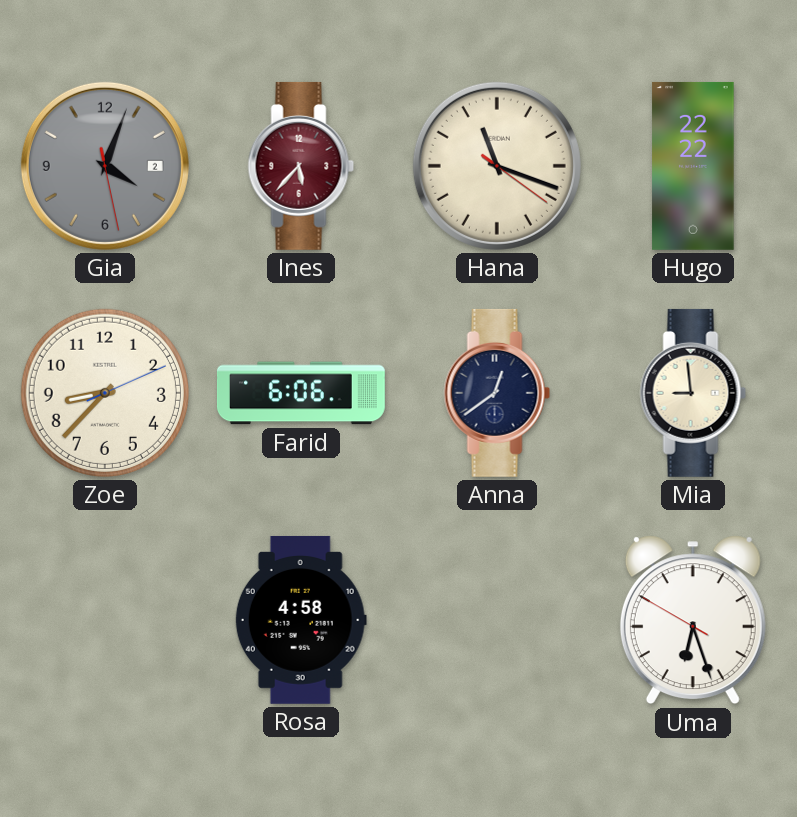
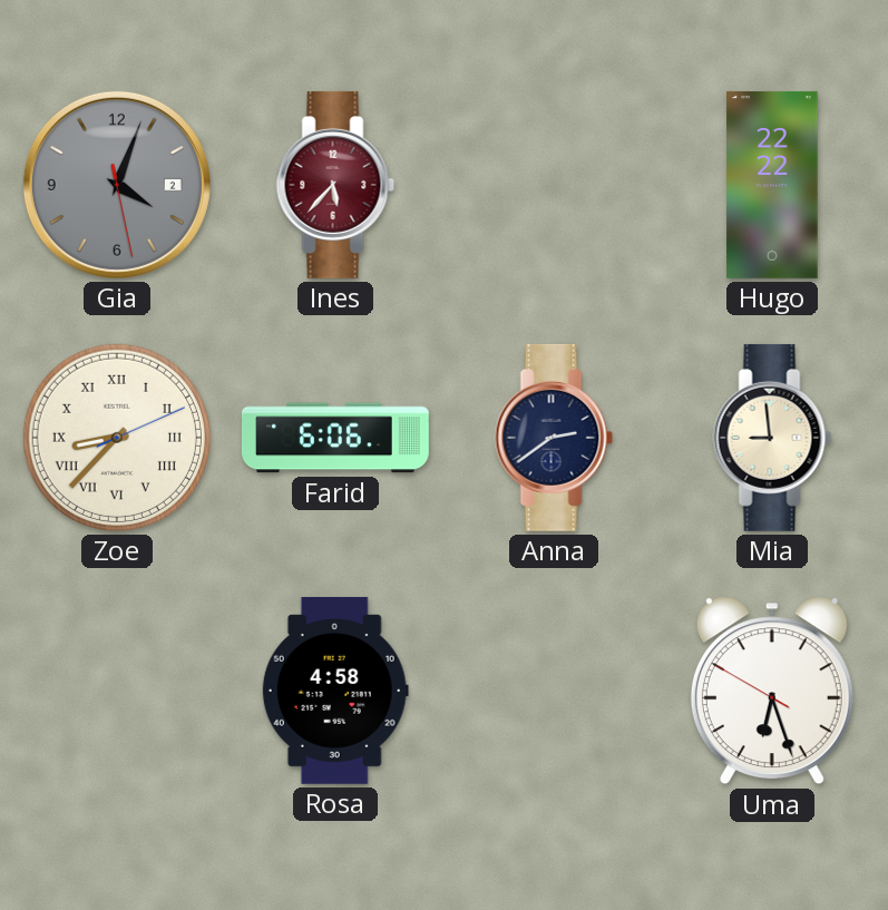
Hana: 11:18 -> none
Zoe numerals: Arabic -> Roman
Anna: 12:39 -> 2:39
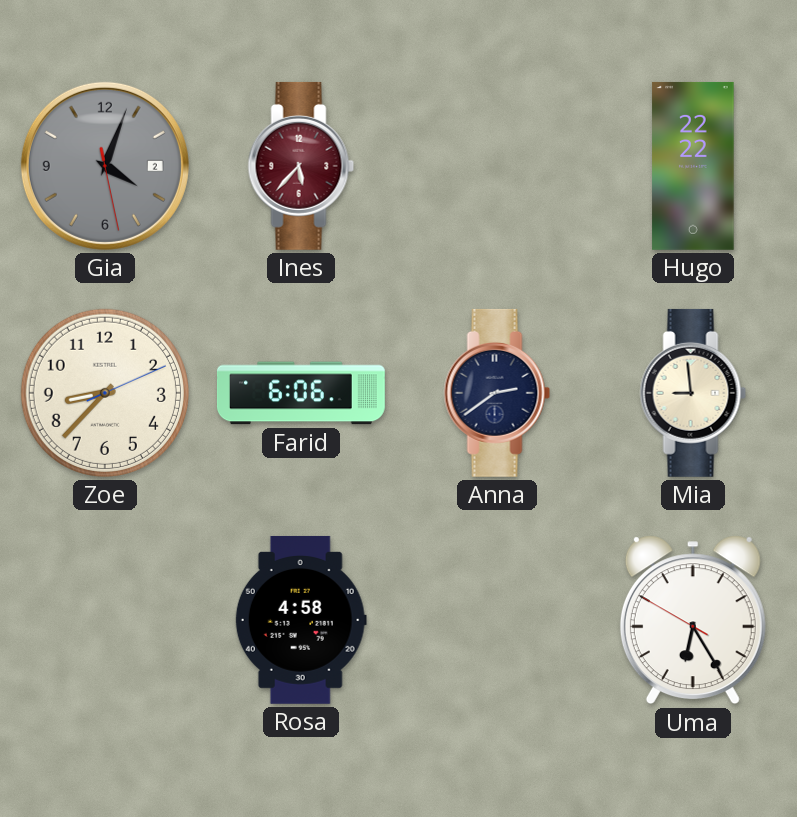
Zoe numerals: Roman -> Arabic
Uma: 6:26 -> 6:24
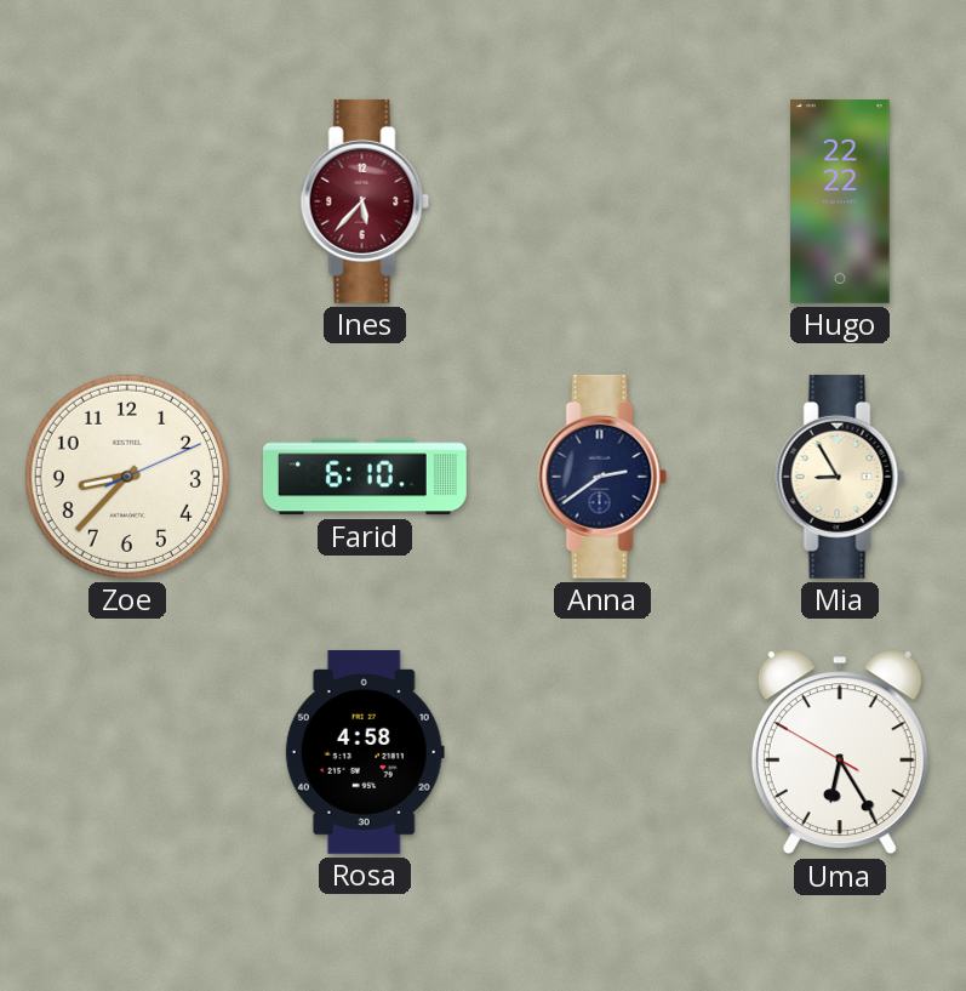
Gia: 4:03 -> none
Farid: 6:06 -> 6:10
Mia: 8:59 -> 8:55
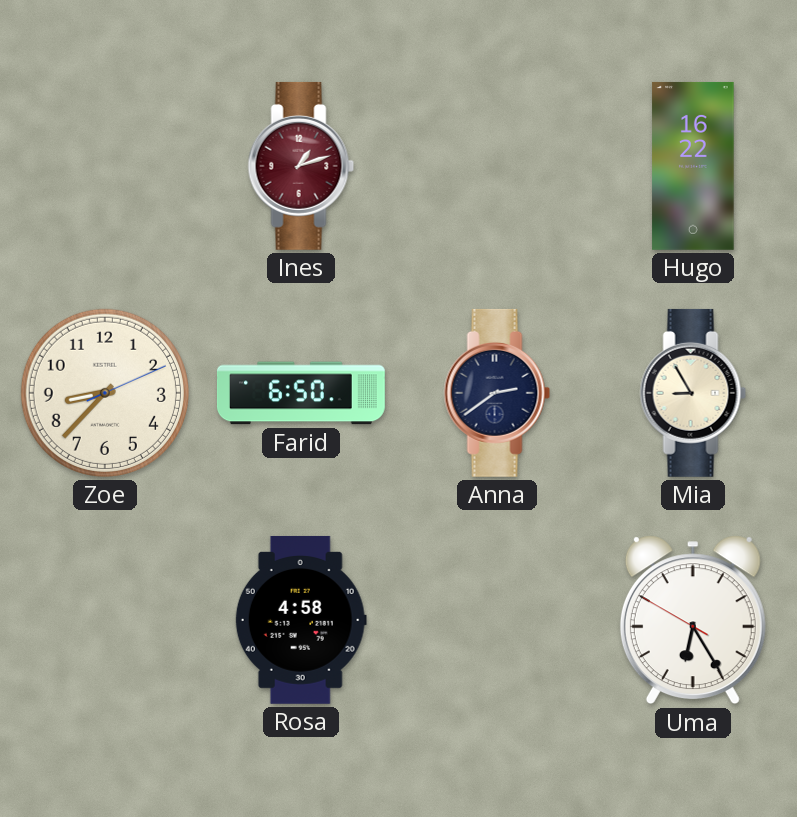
Ines: 5:37 -> 1:12
Hugo: 22:22 -> 16:22
Farid: 6:10 -> 6:50
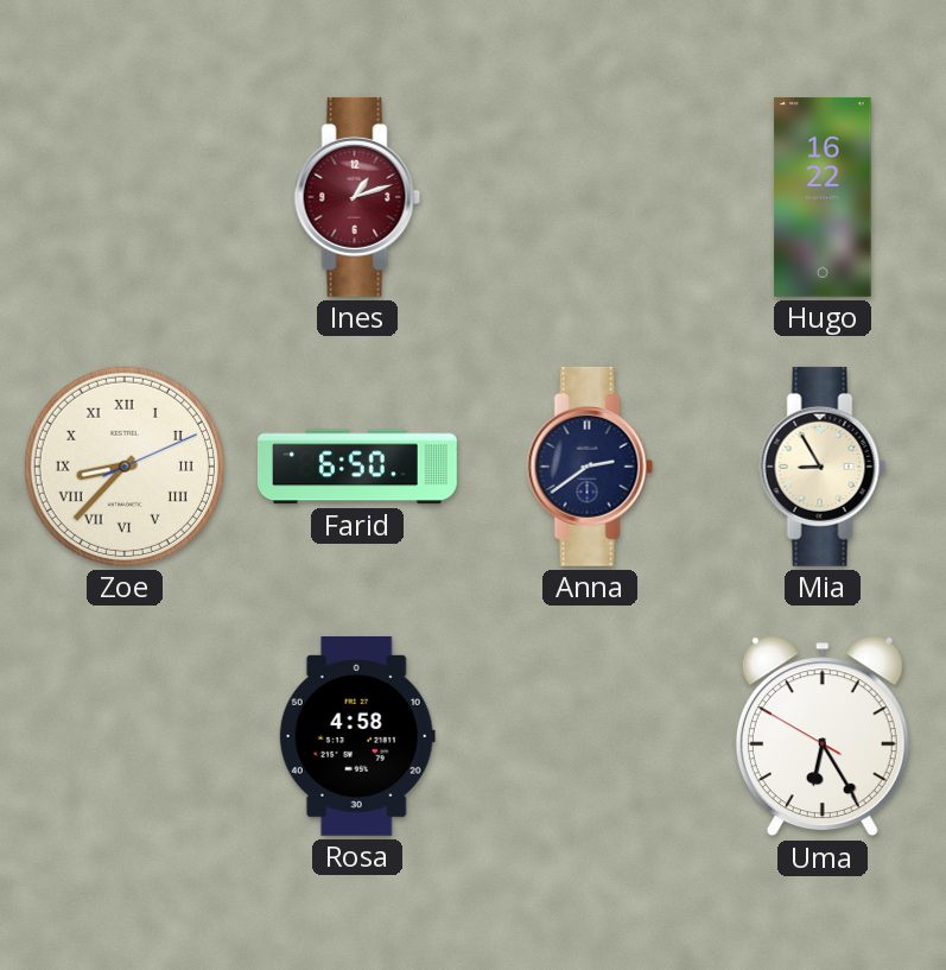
Zoe numerals: Arabic -> Roman
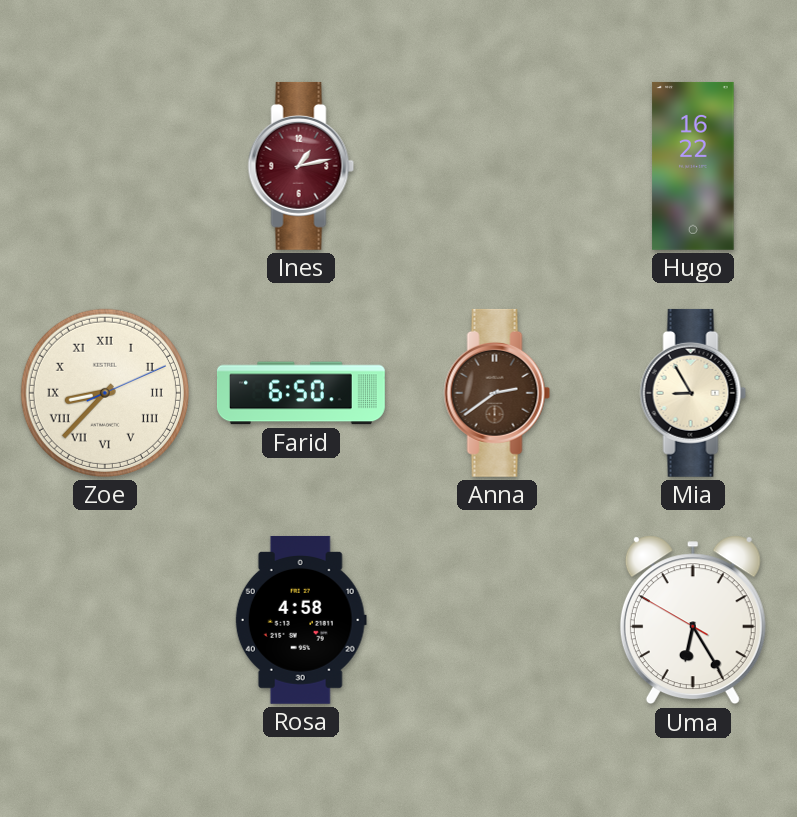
Ines: 1:12 -> 1:13
Anna dial: navy -> brown
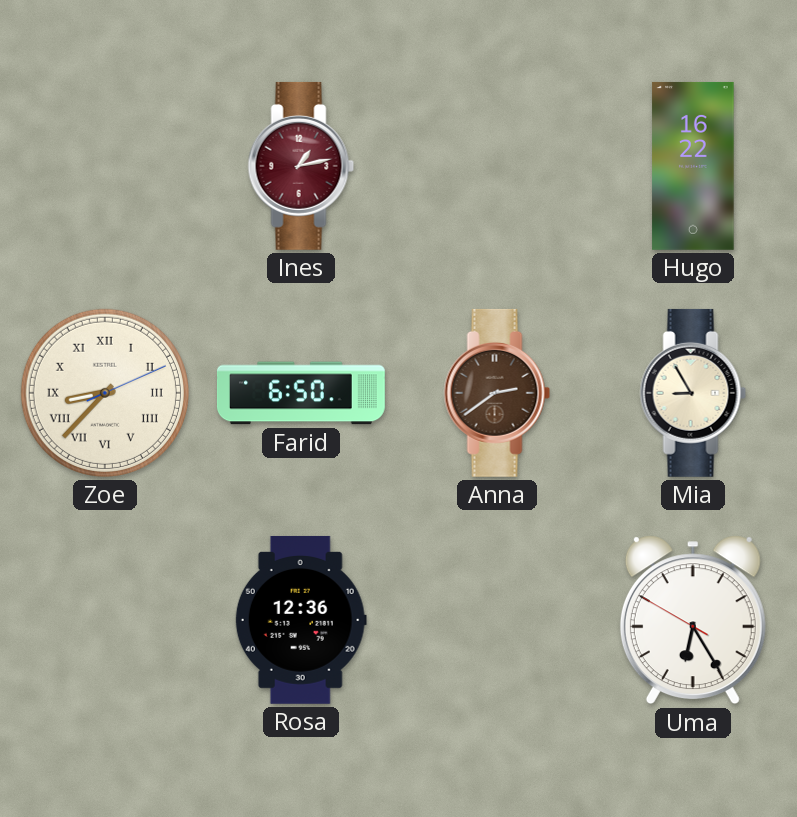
Rosa: 4:58 -> 12:36
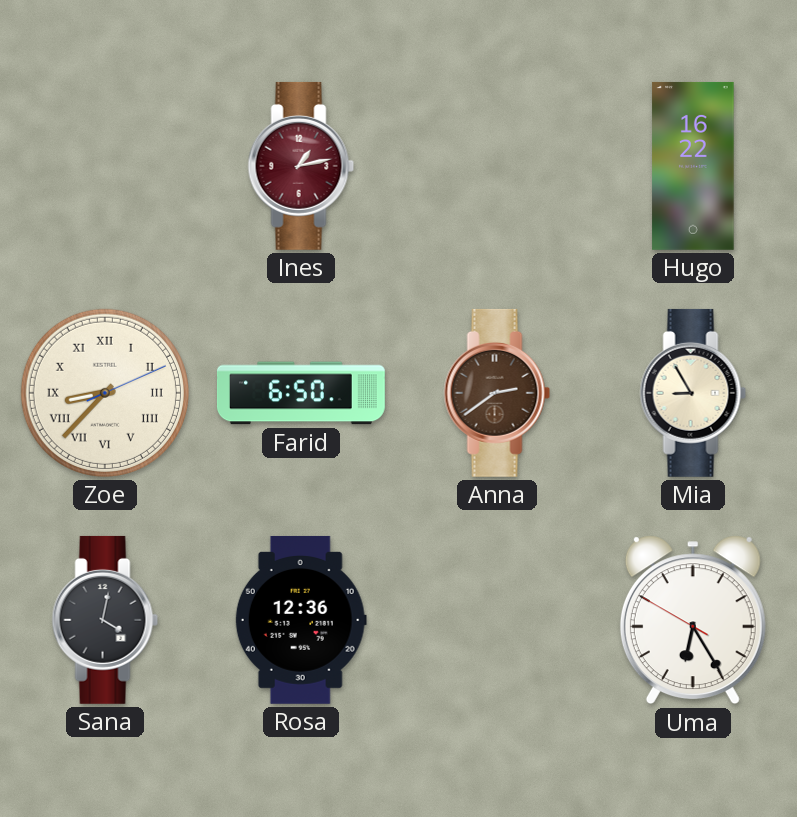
Sana: none -> 4:02
